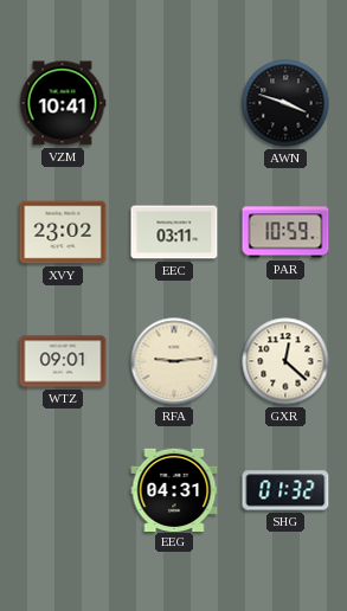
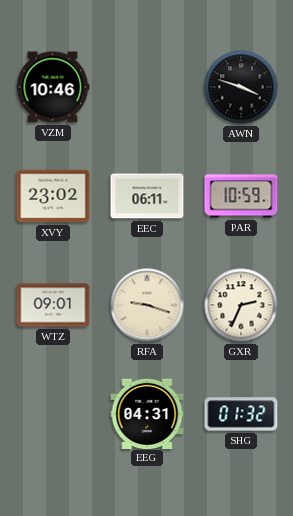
VZM: 10:41 -> 10:46
EEC: 03:11 -> 06:11
RFA: 9:14 -> 9:18
GXR: 12:22 -> 2:34
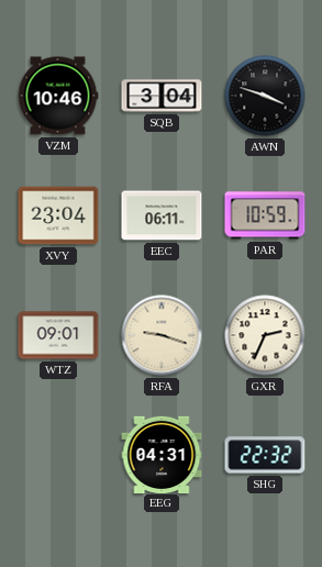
SQB: none -> 3:04
XVY: 23:02 -> 23:04
SHG: 01:32 -> 22:32
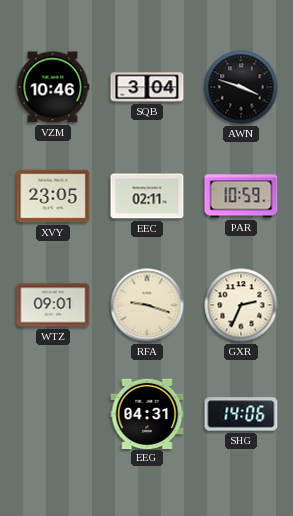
XVY: 23:04 -> 23:05
EEC: 06:11 -> 02:11
SHG: 22:32 -> 14:06
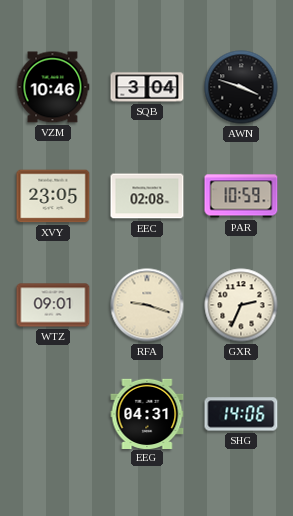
EEC: 02:11 -> 02:08
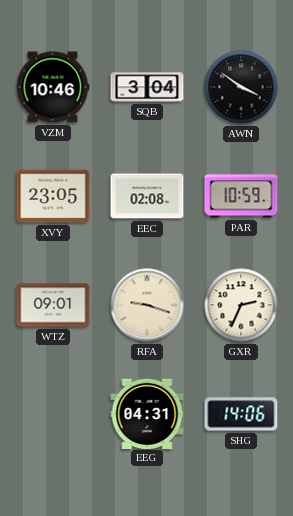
AWN: 3:48 -> 3:51
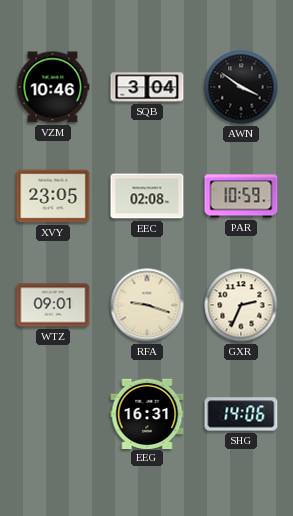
EEG: 04:31 -> 16:31
